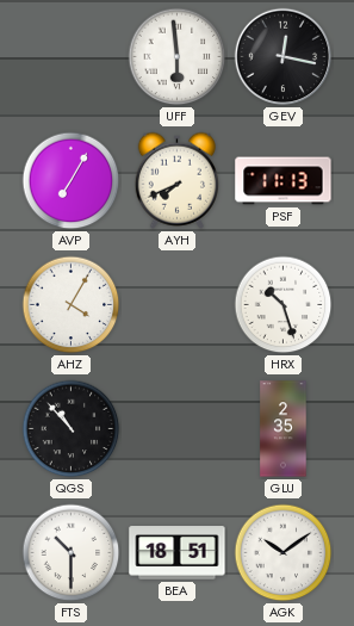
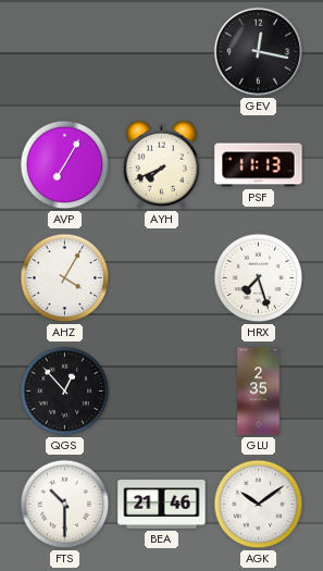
UFF: 5:59 -> none
HRX: 10:27 -> 7:27
QGS: 10:53 -> 12:53
BEA: 18:51 -> 21:46
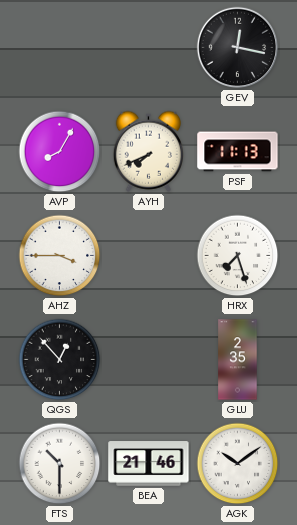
AVP: 7:05 -> 8:05
AHZ: 4:05 -> 3:45
